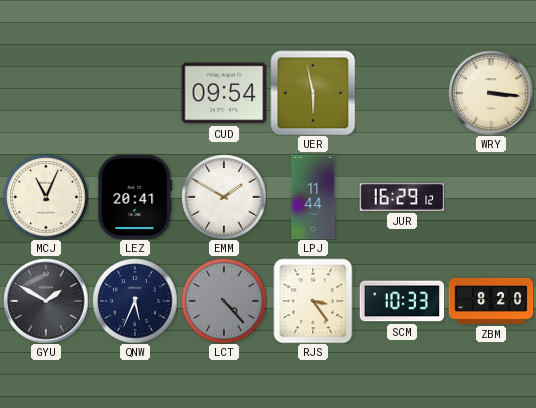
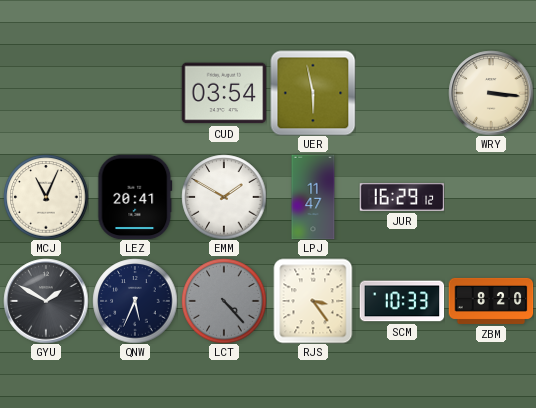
CUD: 09:54 -> 03:54
LPJ: 11:44 -> 11:47
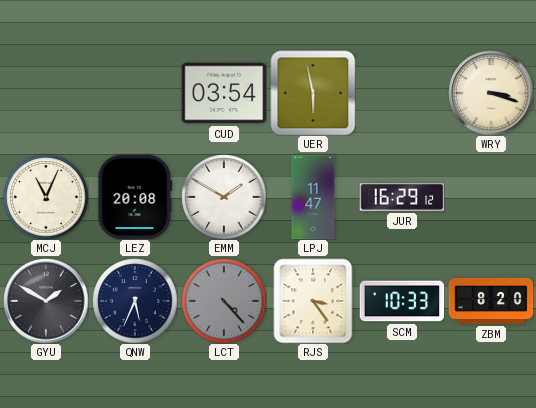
WRY: 3:16 -> 3:18
LEZ: 20:41 -> 20:08
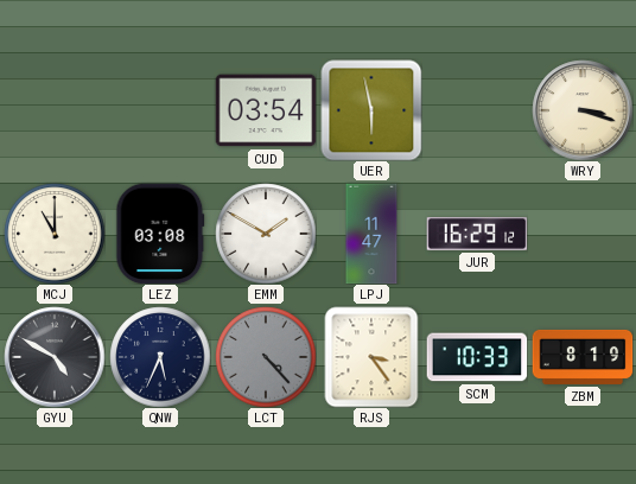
MCJ: 11:04 -> 11:00
LEZ: 20:08 -> 03:08
GYU: 1:50 -> 4:50
ZBM: 8:20 -> 8:19
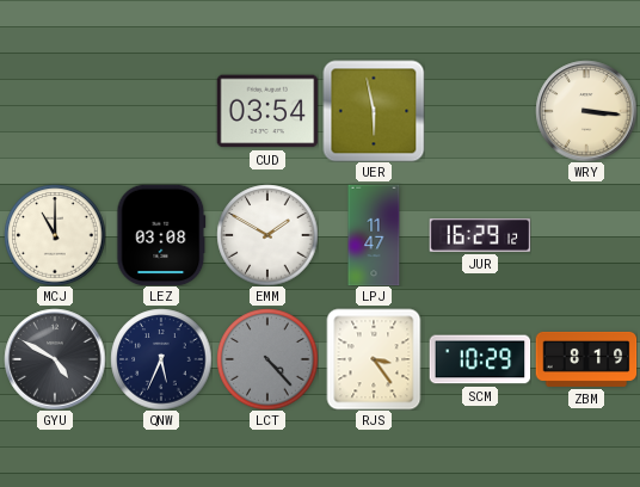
WRY: 3:18 -> 3:16
SCM: 10:33 -> 10:29
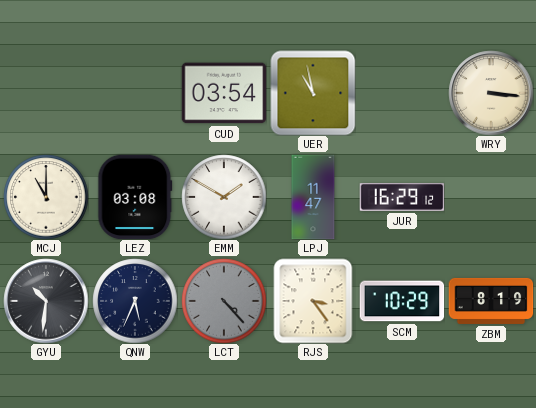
UER: 5:58 -> 10:58
GYU: 4:50 -> 10:31
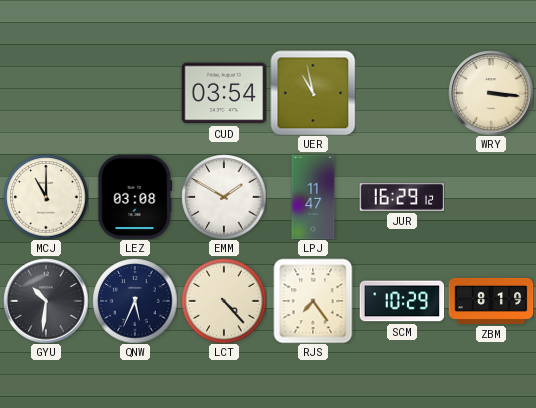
LCT dial: grey -> cream
RJS: 3:24 -> 7:24
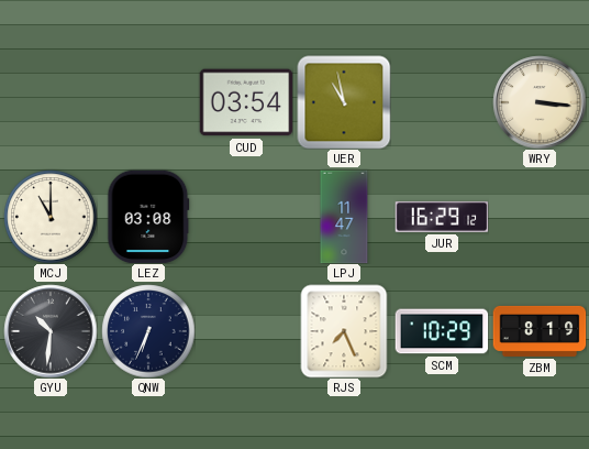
EMM: 1:50 -> none
QNW: 5:34 -> 6:34
LCT: 4:23 -> none
RJS: 7:24 -> 7:26
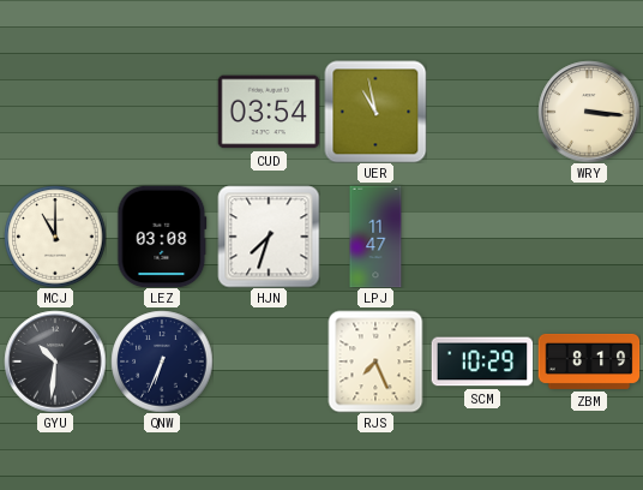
HJN: none -> 7:33
JUR: 16:29 -> none
